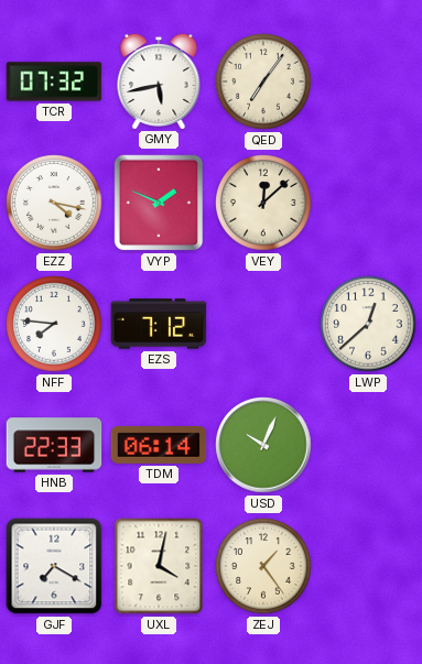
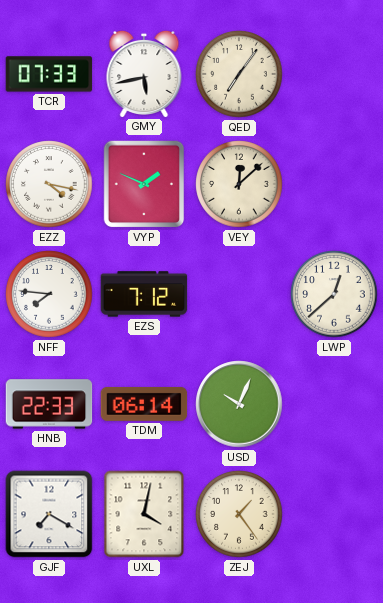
TCR: 07:32 -> 07:33
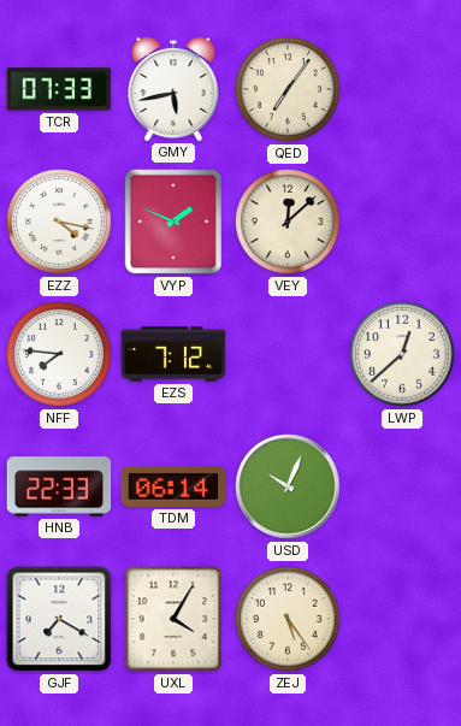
UXL: 4:02 -> 4:05
ZEJ: 1:24 -> 5:24
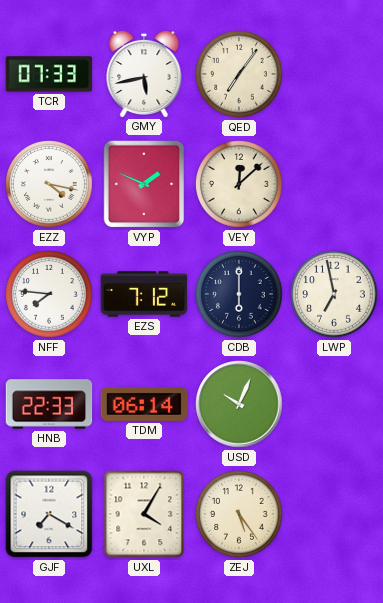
CDB: none -> 6:00
LWP: 12:38 -> 6:58
